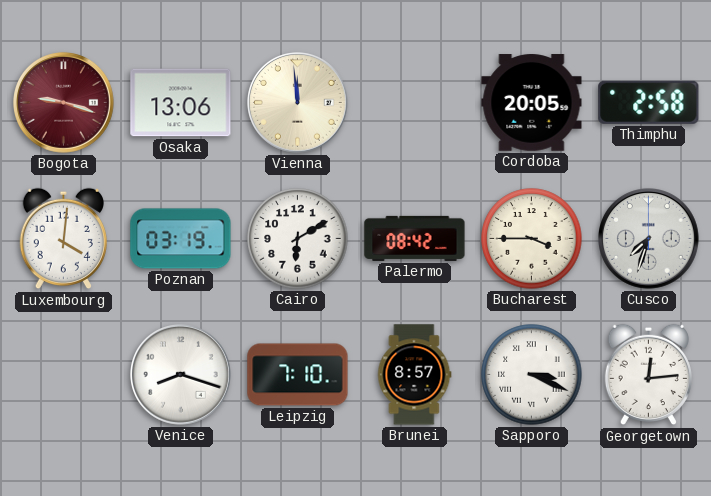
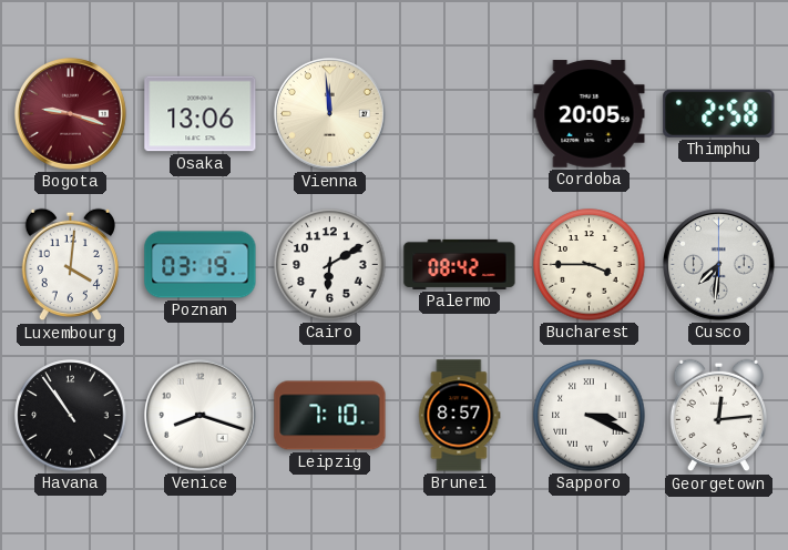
Cusco: 7:33 -> 7:31
Havana: none -> 10:54
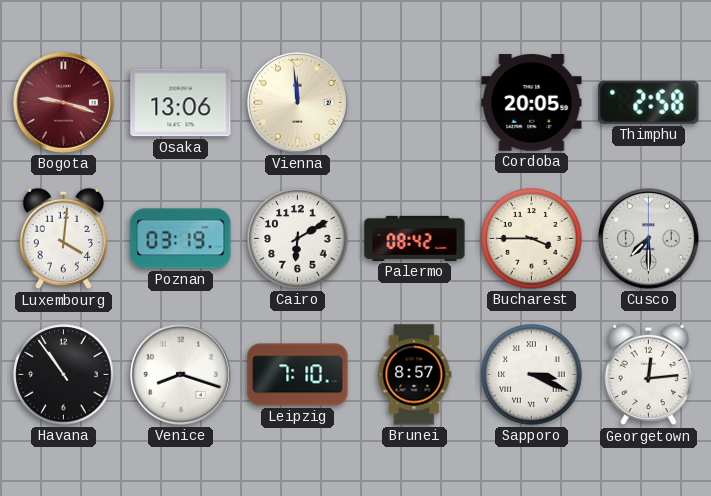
Cusco: 7:31 -> 7:30
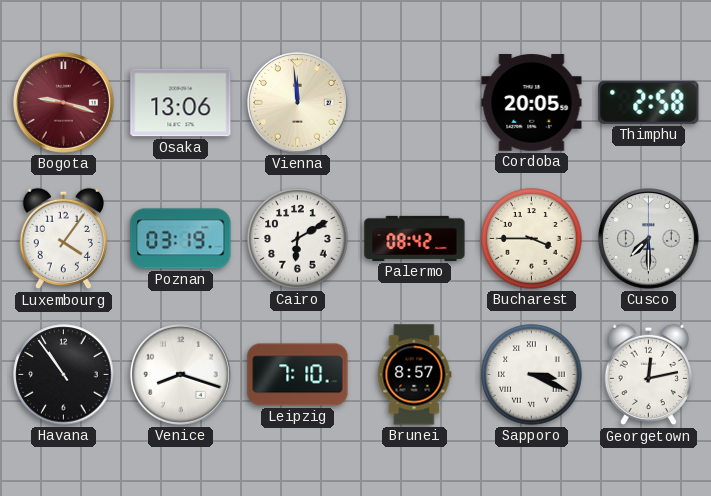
Luxembourg: 4:01 -> 4:06
Georgetown: 12:14 -> 12:13
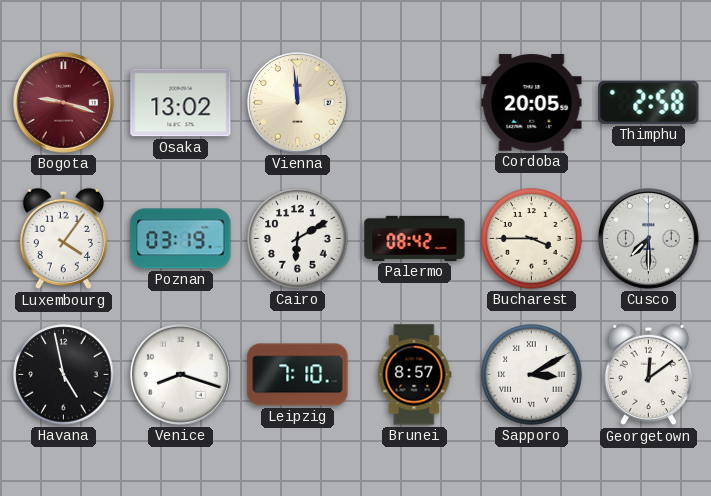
Osaka: 13:06 -> 13:02
Havana: 10:54 -> 4:58
Sapporo: 3:19 -> 3:10
Georgetown: 12:13 -> 12:09
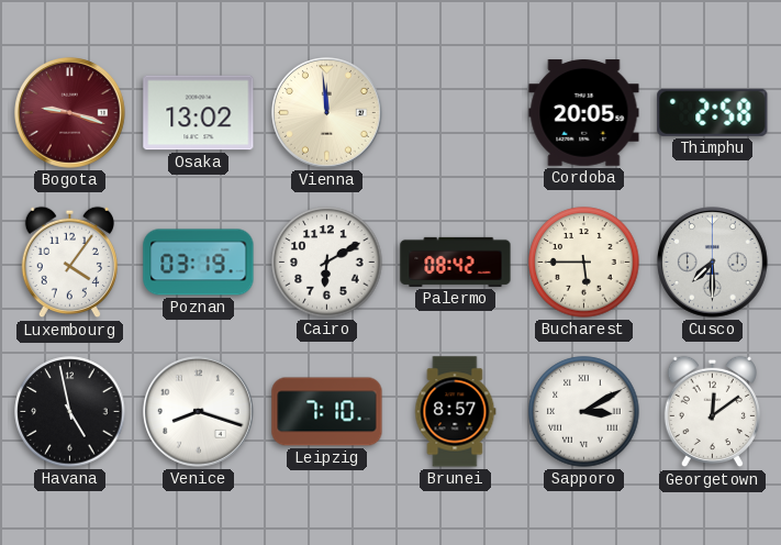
Bucharest: 3:45 -> 5:45
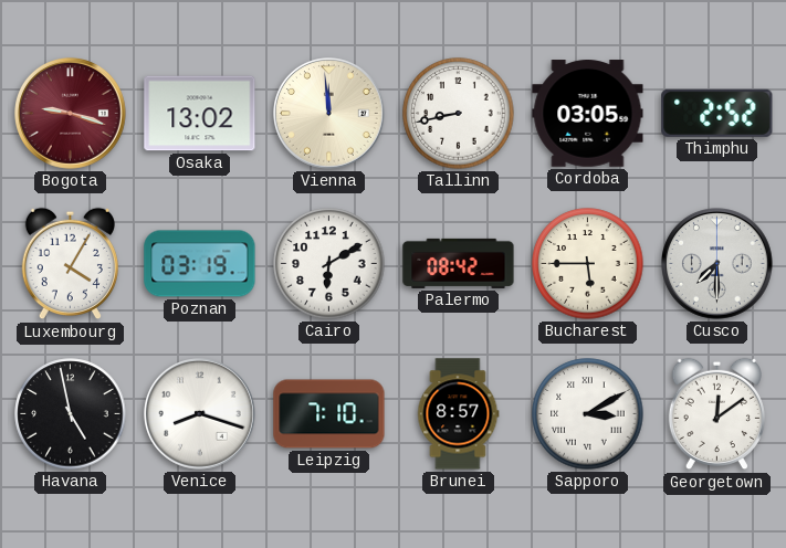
Tallinn: none -> 8:43
Cordoba: 20:05 -> 03:05
Thimphu: 2:58 -> 2:52
Luxembourg: 4:06 -> 4:05
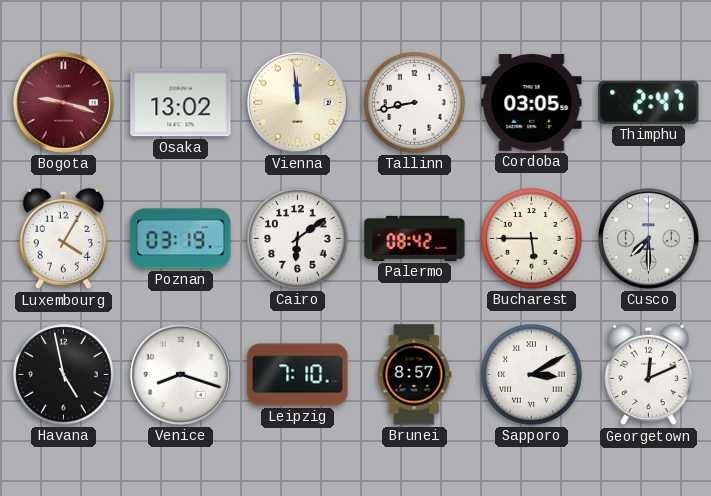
Thimphu: 2:52 -> 2:47
Cairo: 6:10 -> 6:09
Georgetown: 12:09 -> 12:11
